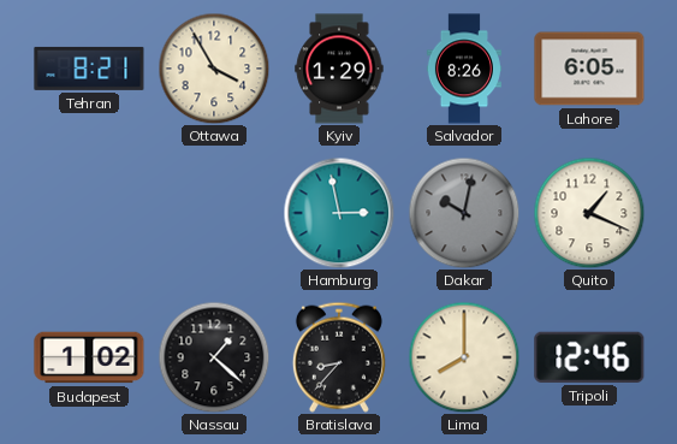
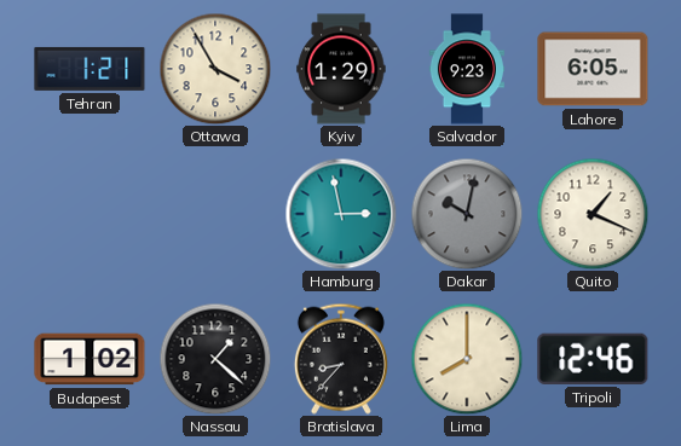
Tehran: 8:21 -> 1:21
Salvador: 8:26 -> 9:23
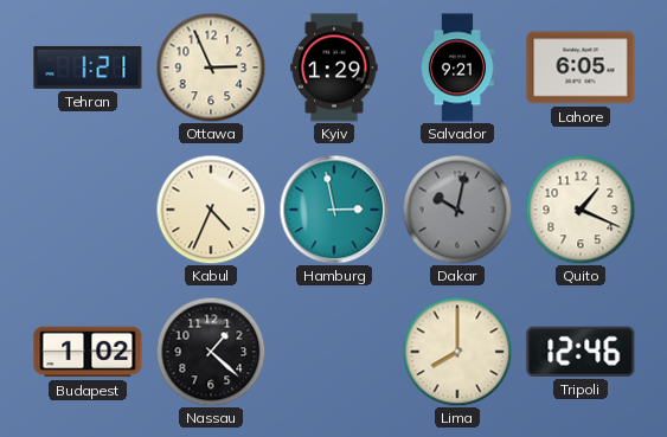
Ottawa: 3:55 -> 2:56
Salvador: 9:23 -> 9:21
Kabul: none -> 4:34
Bratislava: 8:37 -> none
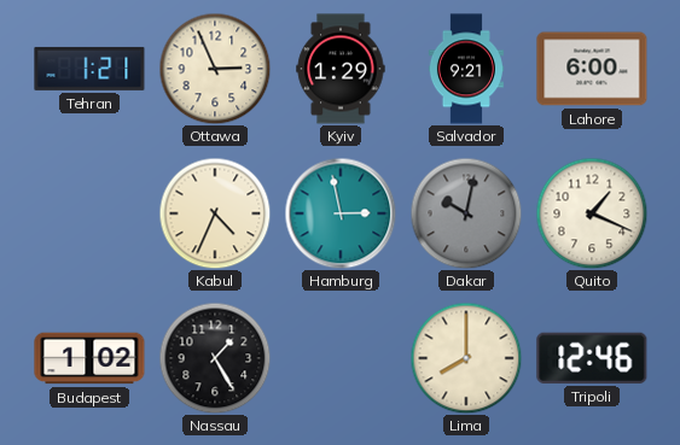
Lahore: 6:05 -> 6:00
Nassau: 1:22 -> 1:25
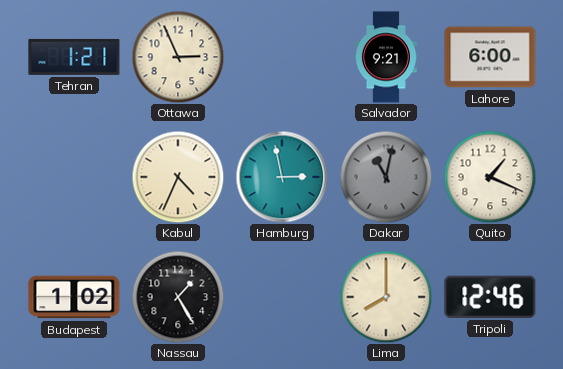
Kyiv: 1:29 -> none
Dakar: 10:02 -> 11:02
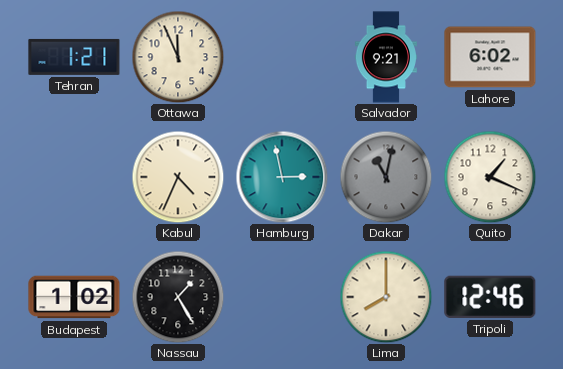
Ottawa: 2:56 -> 11:56
Lahore: 6:00 -> 6:02
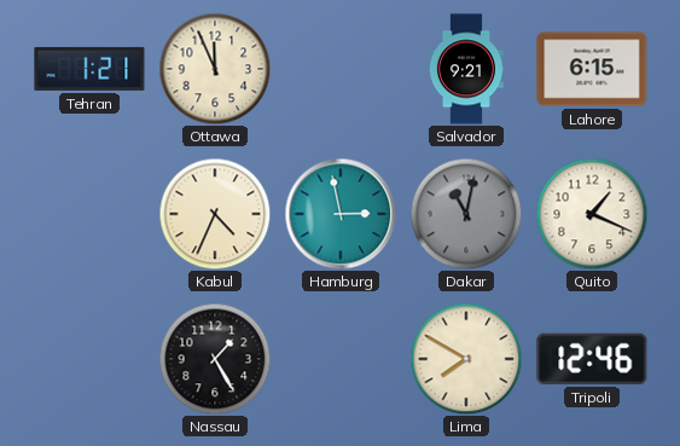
Lahore: 6:02 -> 6:15
Budapest: 1:02 -> none
Lima: 8:00 -> 7:50
